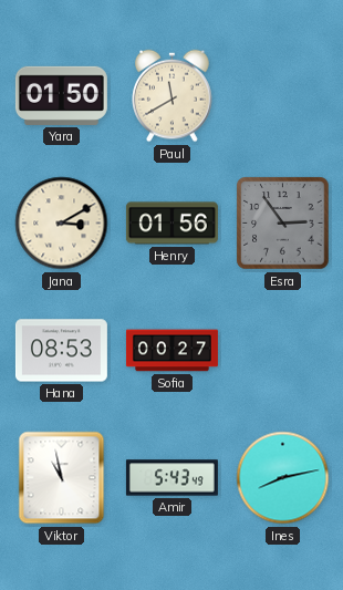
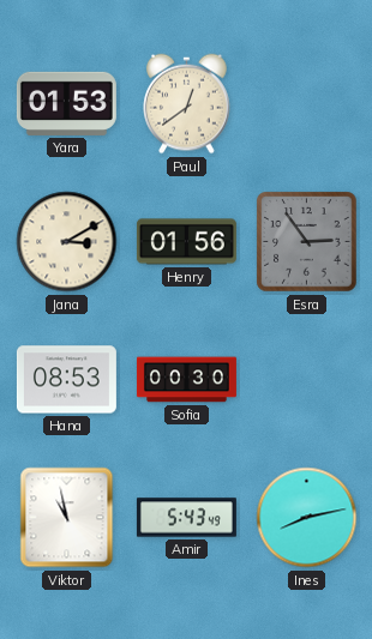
Yara: 01:50 -> 01:53
Paul: 11:40 -> 12:39
Sofia: 00:27 -> 00:30
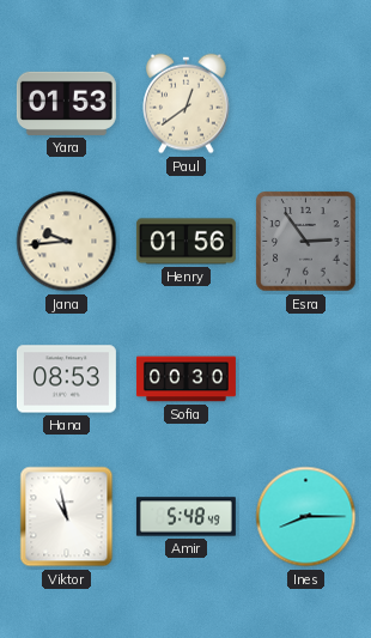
Jana: 3:10 -> 9:44
Amir: 5:43 -> 5:48
Ines: 8:13 -> 8:15
